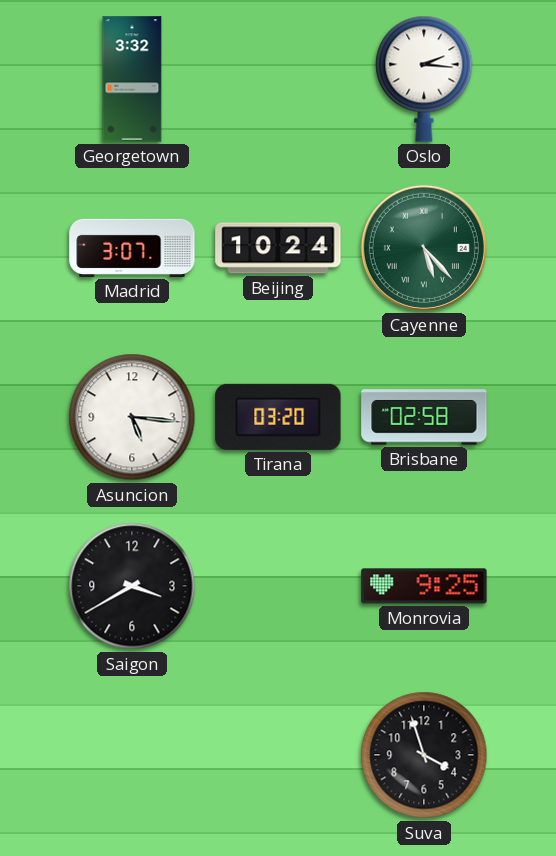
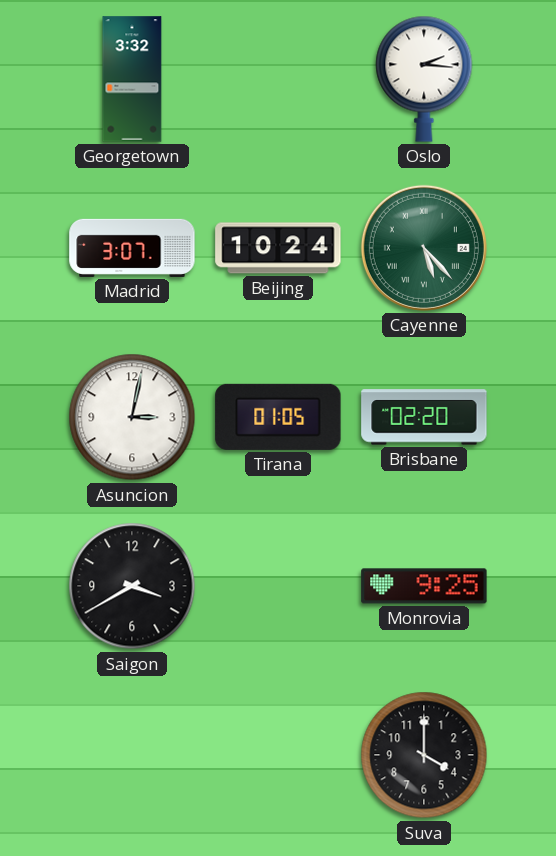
Asuncion: 5:16 -> 3:02
Tirana: 03:20 -> 01:05
Brisbane: 02:58 -> 02:20
Suva: 3:57 -> 4:00
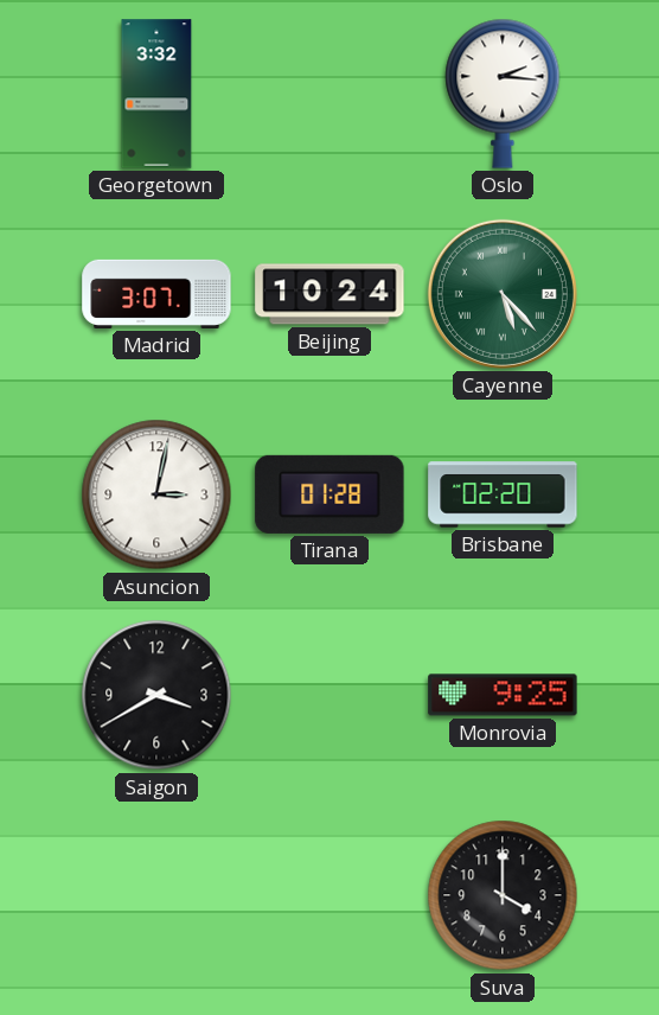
Tirana: 01:05 -> 01:28
